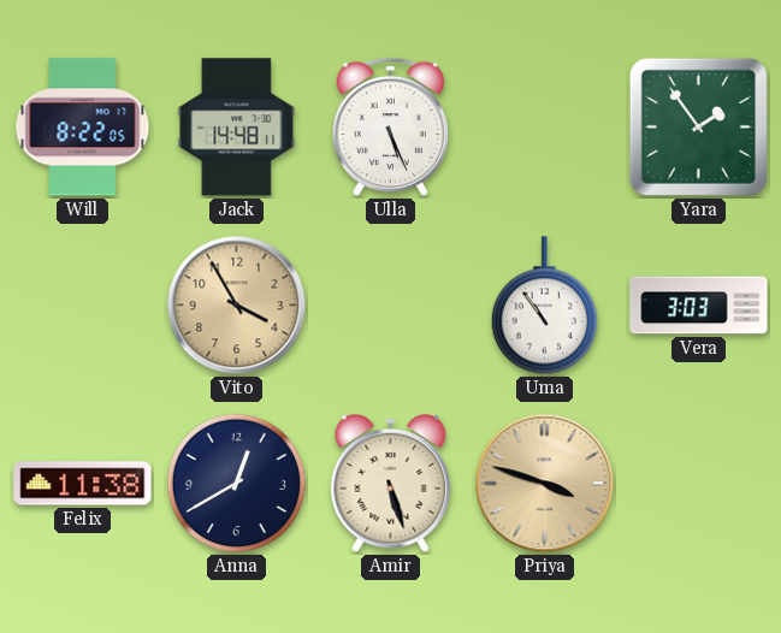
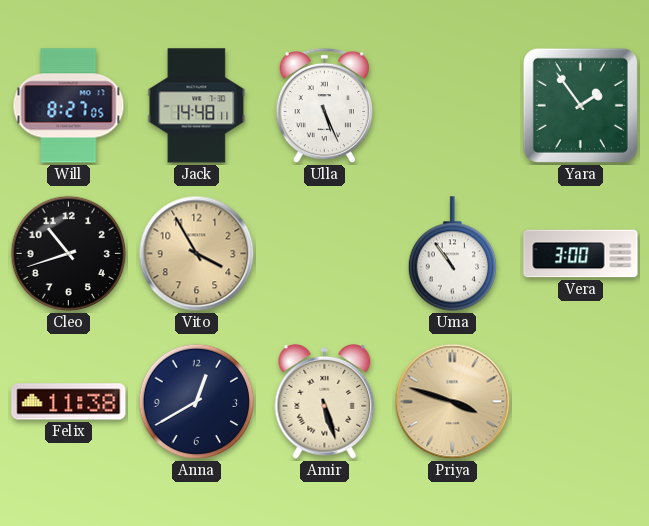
Will: 8:22 -> 8:27
Cleo: none -> 10:42
Vera: 3:03 -> 3:00
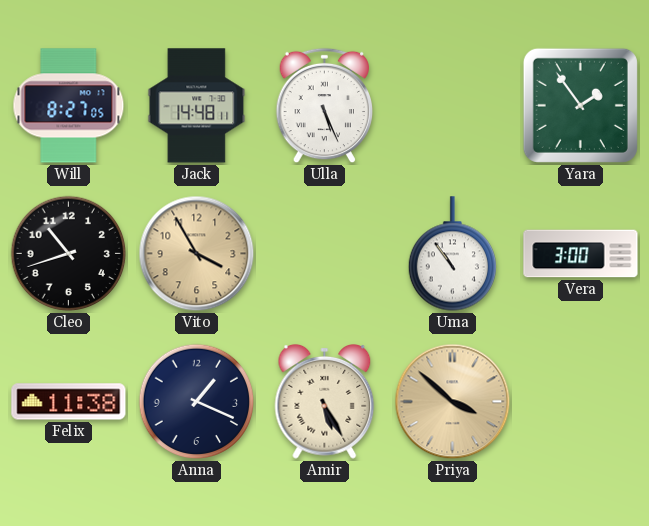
Anna: 12:40 -> 1:19
Amir: 5:27 -> 5:25
Priya: 3:48 -> 3:52
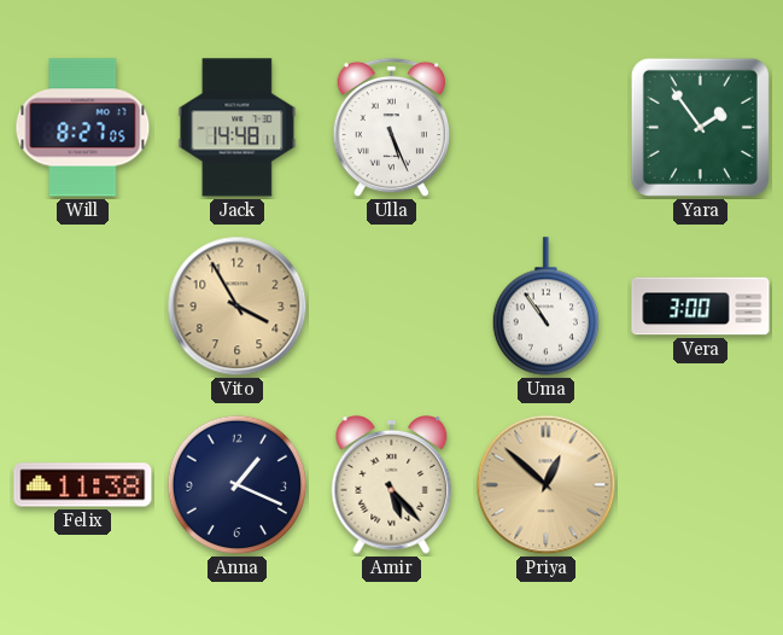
Cleo: 10:42 -> none
Amir: 5:25 -> 5:23
Priya: 3:52 -> 12:52
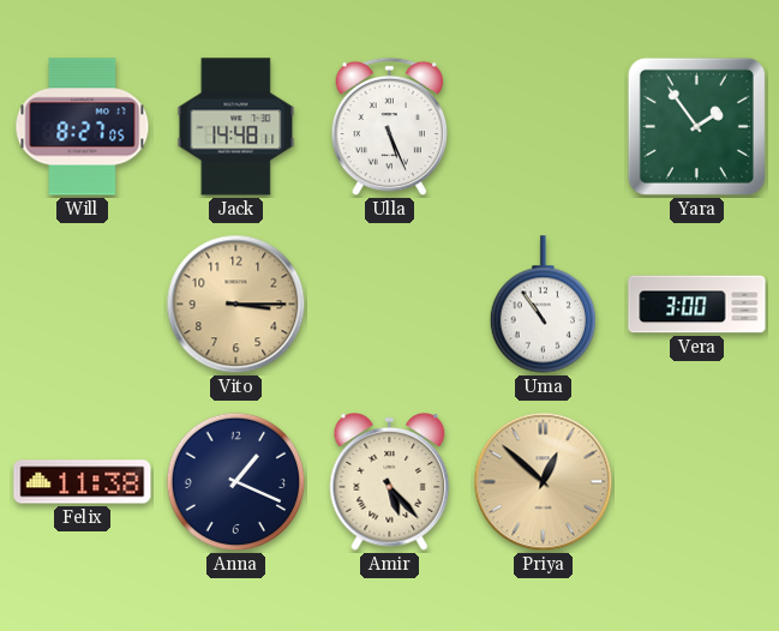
Vito: 3:55 -> 3:15
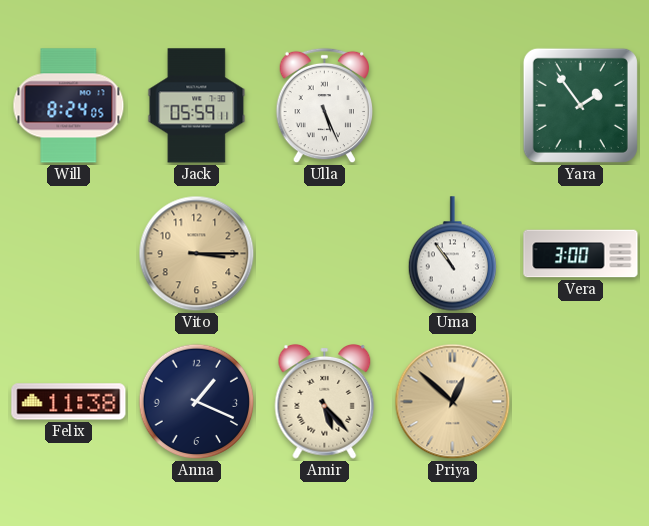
Will: 8:27 -> 8:24
Jack: 14:48 -> 05:59
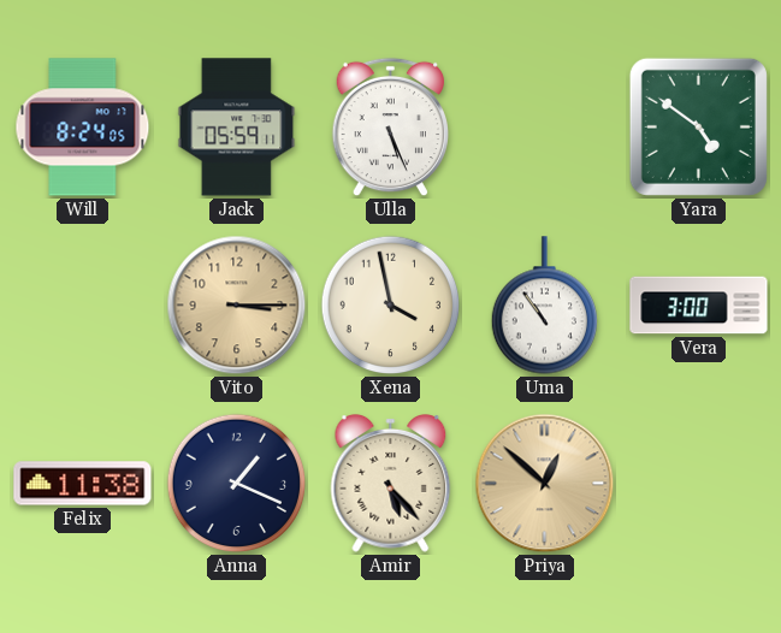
Yara: 1:54 -> 4:51
Xena: none -> 3:58
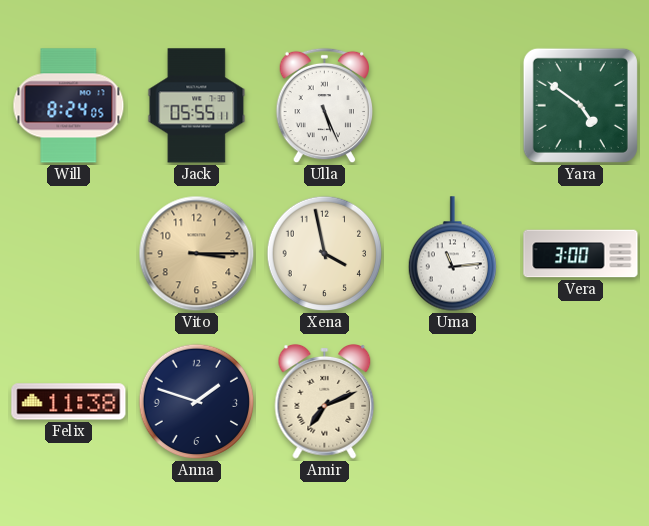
Jack: 05:59 -> 05:55
Uma: 10:54 -> 11:14
Anna: 1:19 -> 1:48
Amir: 5:23 -> 7:11
Priya: 12:52 -> none
